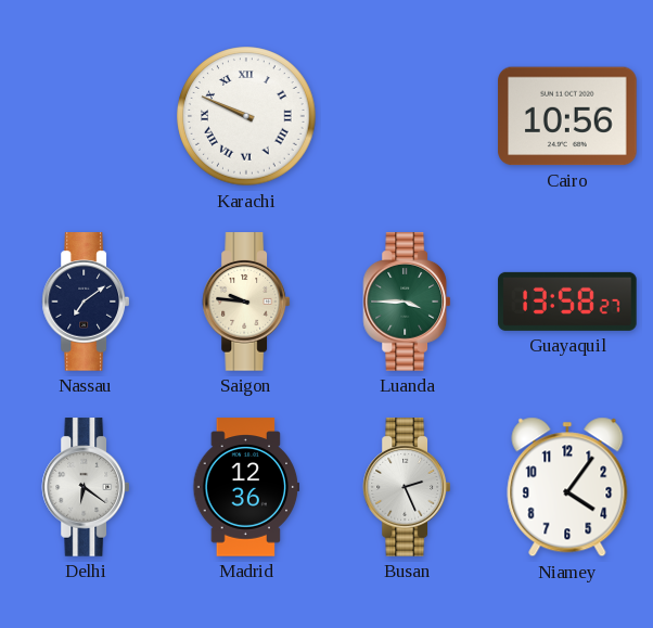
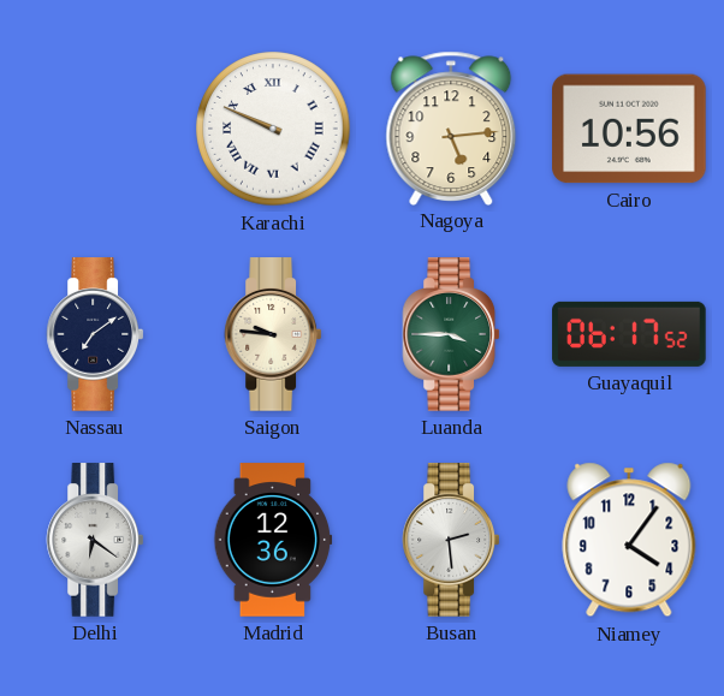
Nagoya: none -> 5:14
Guayaquil: 13:58 -> 06:17
Busan: 2:26 -> 2:29
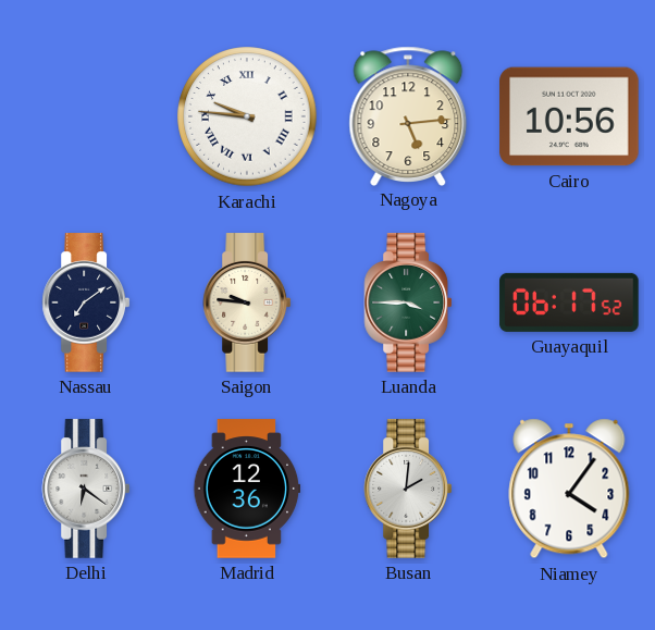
Karachi: 9:49 -> 9:46
Busan: 2:29 -> 2:01
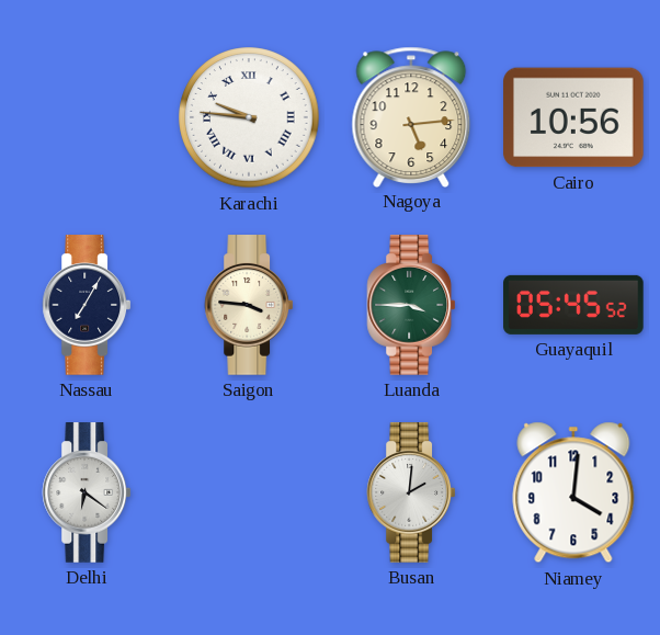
Nassau: 7:09 -> 7:05
Saigon: 9:46 -> 3:46
Guayaquil: 06:17 -> 05:45
Madrid: 12:36 -> none
Niamey: 4:06 -> 4:01
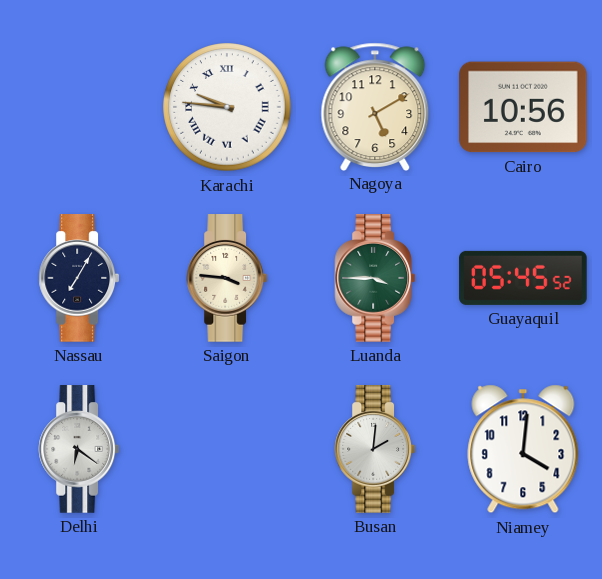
Nagoya: 5:14 -> 5:10
